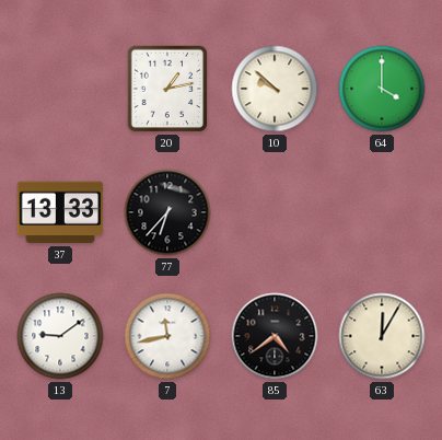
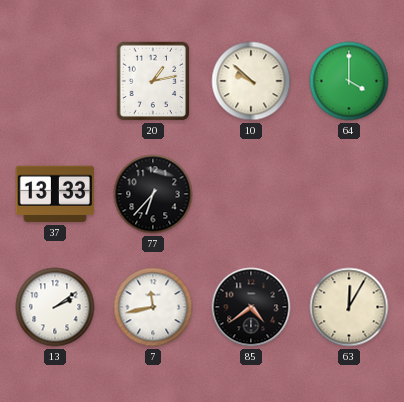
13: 9:09 -> 2:09
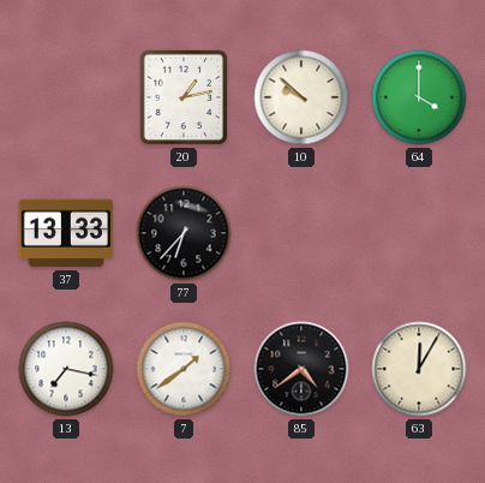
13: 2:09 -> 7:17
7: 11:43 -> 1:39
